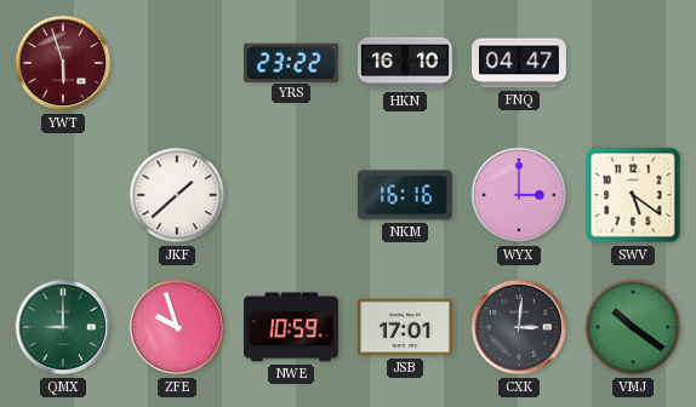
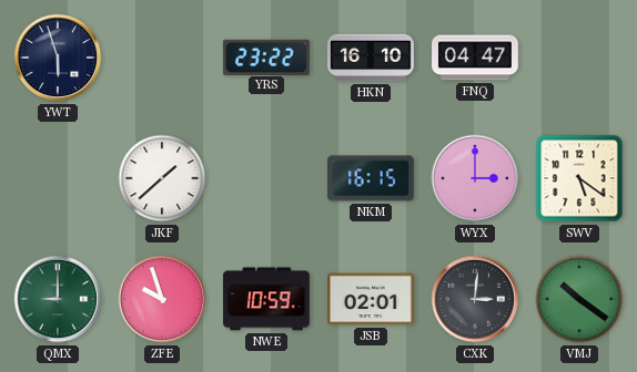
YWT dial: burgundy -> navy
NKM: 16:16 -> 16:15
JSB: 17:01 -> 02:01
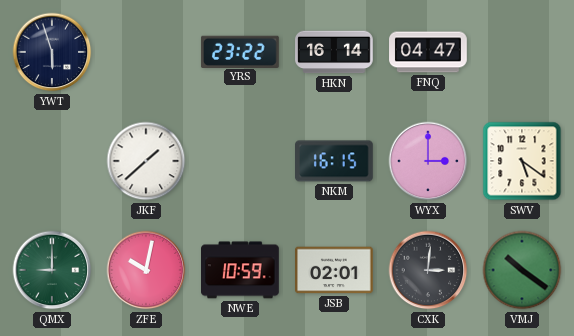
HKN: 16:10 -> 16:14
ZFE: 9:57 -> 10:02
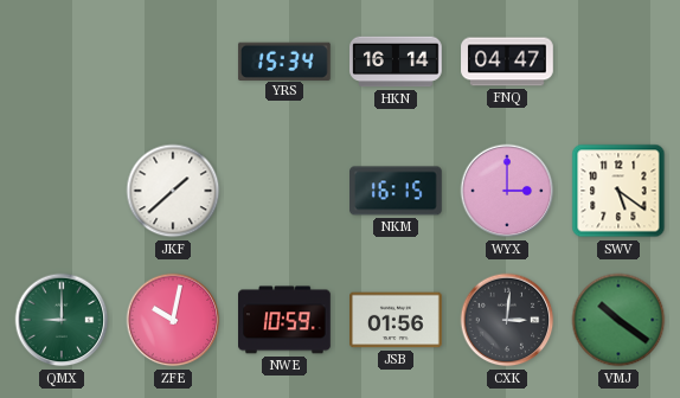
YWT: 5:57 -> none
YRS: 23:22 -> 15:34
JSB: 02:01 -> 01:56
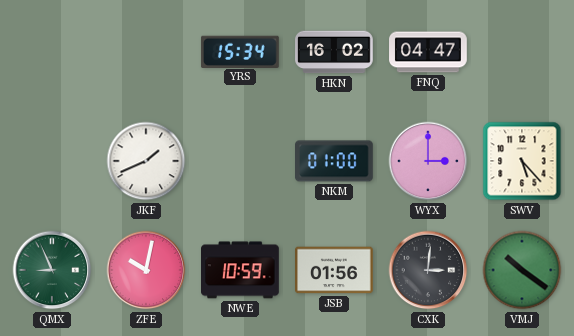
HKN: 16:14 -> 16:02
JKF: 1:38 -> 1:41
NKM: 16:15 -> 01:00
SWV: 5:21 -> 5:23
QMX: 9:00 -> 8:56
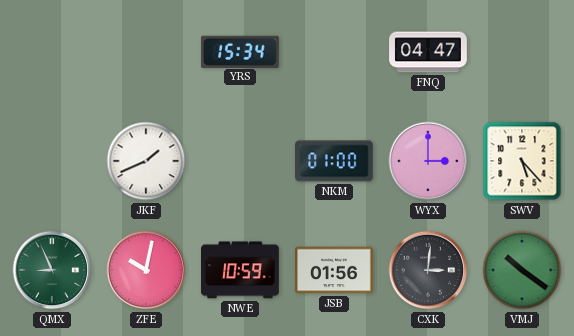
HKN: 16:02 -> none
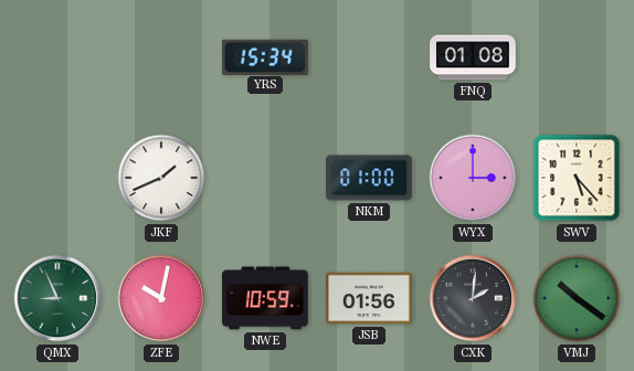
FNQ: 04:47 -> 01:08
CXK: 3:01 -> 2:01
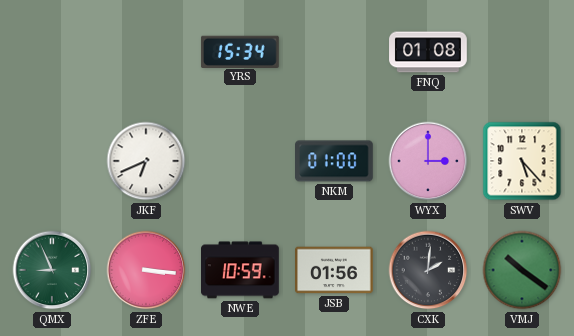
JKF: 1:41 -> 6:41
ZFE: 10:02 -> 3:16
